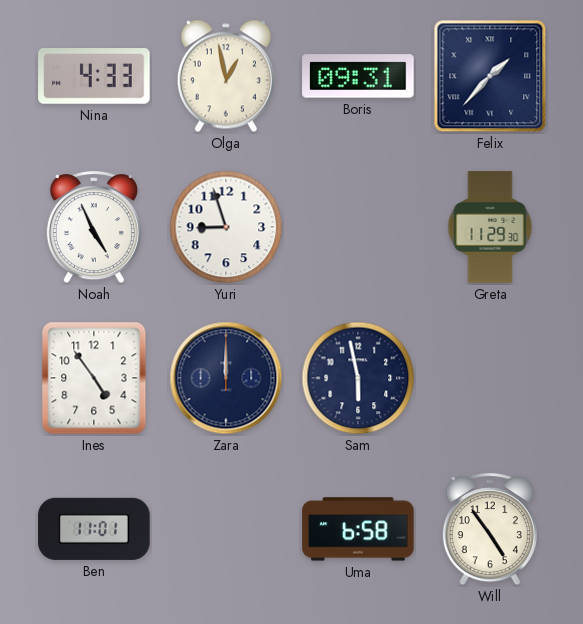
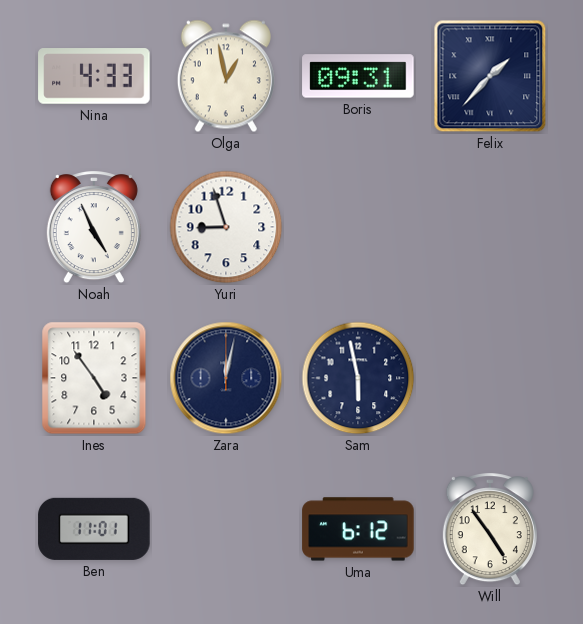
Greta: 11:29 -> none
Zara: 12:00 -> 12:02
Uma: 6:58 -> 6:12
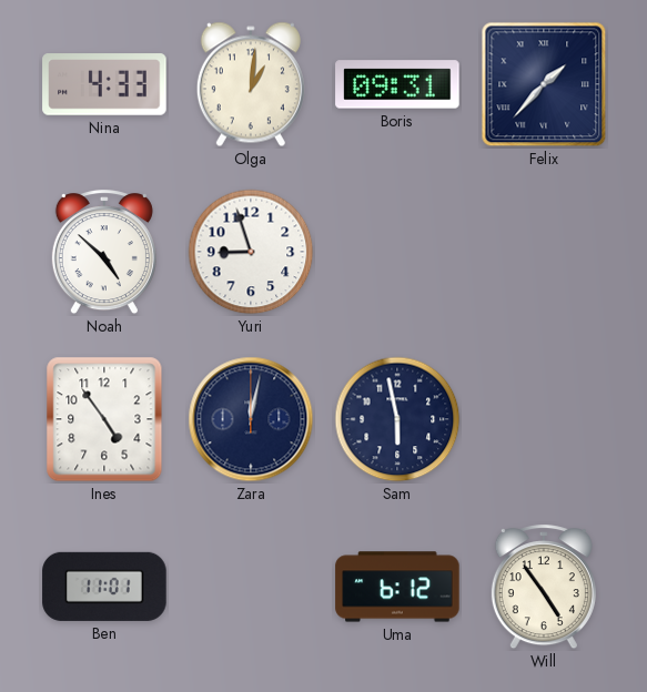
Olga: 12:58 -> 1:01
Noah: 4:56 -> 4:52
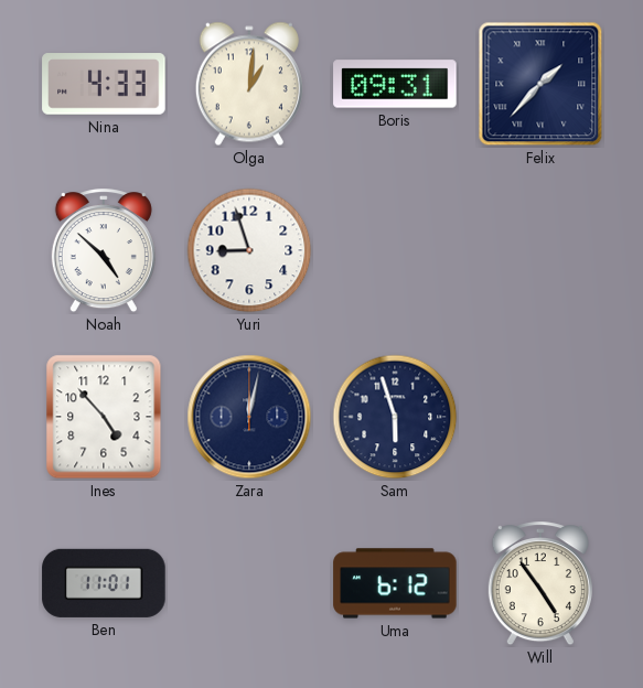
Ines: 4:54 -> 4:53
Sam: 5:58 -> 5:57
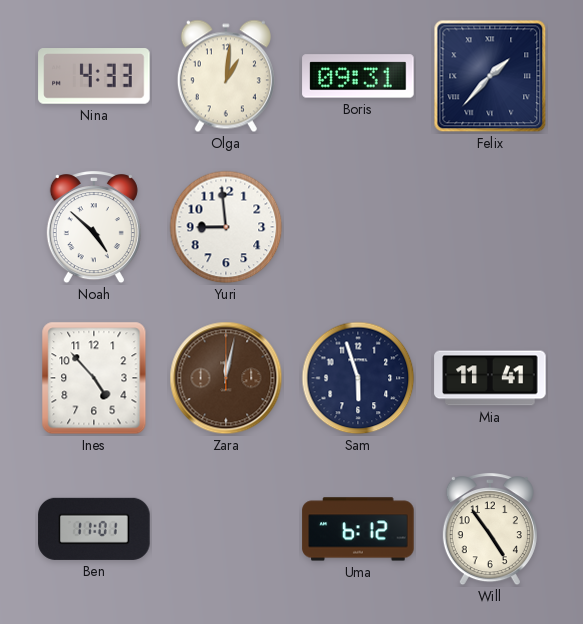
Yuri: 8:57 -> 8:59
Zara dial: navy -> brown
Mia: none -> 11:41
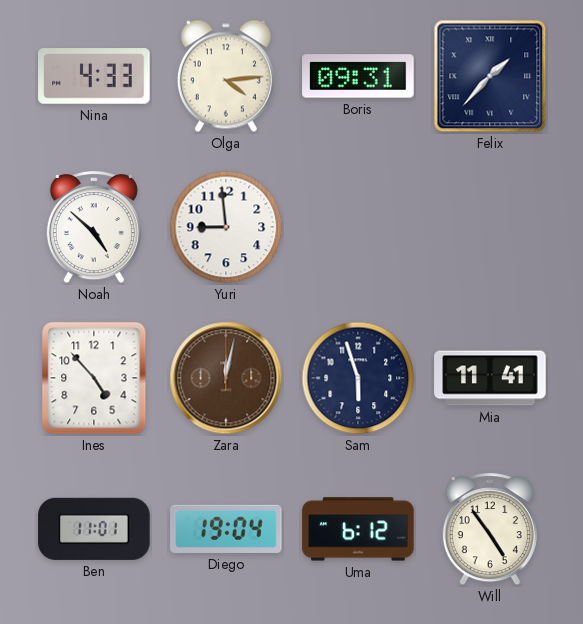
Olga: 1:01 -> 4:14
Diego: none -> 19:04
